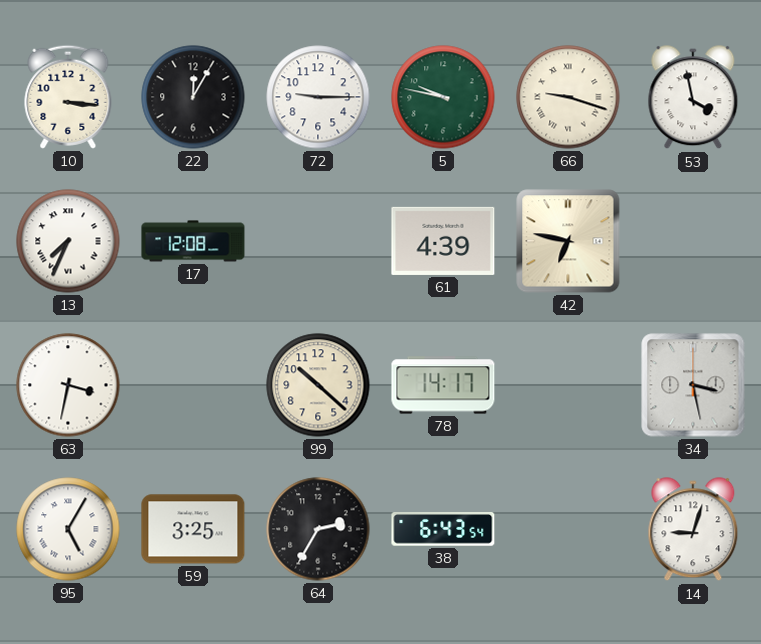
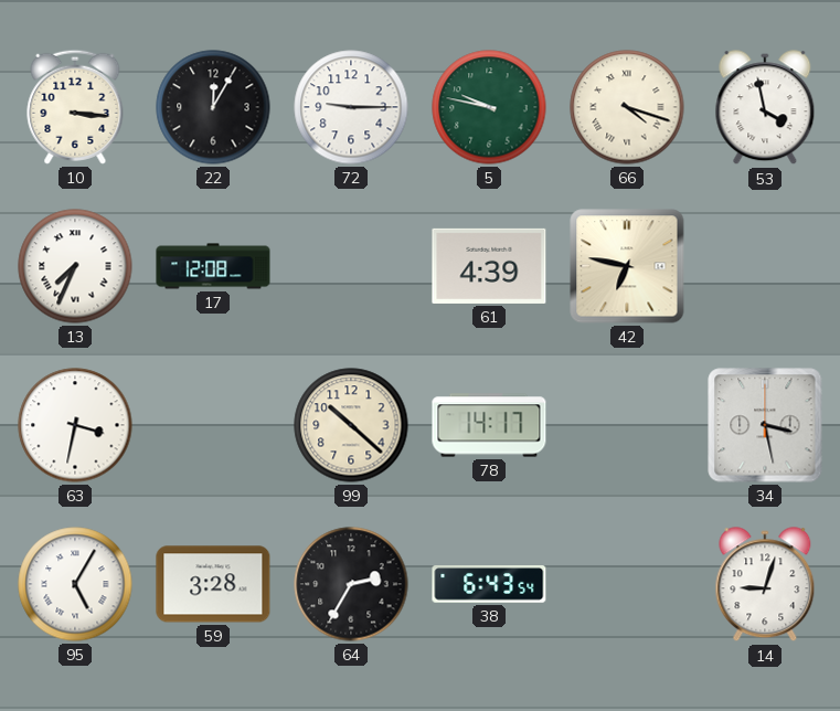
66: 9:18 -> 4:18
59: 3:25 -> 3:28
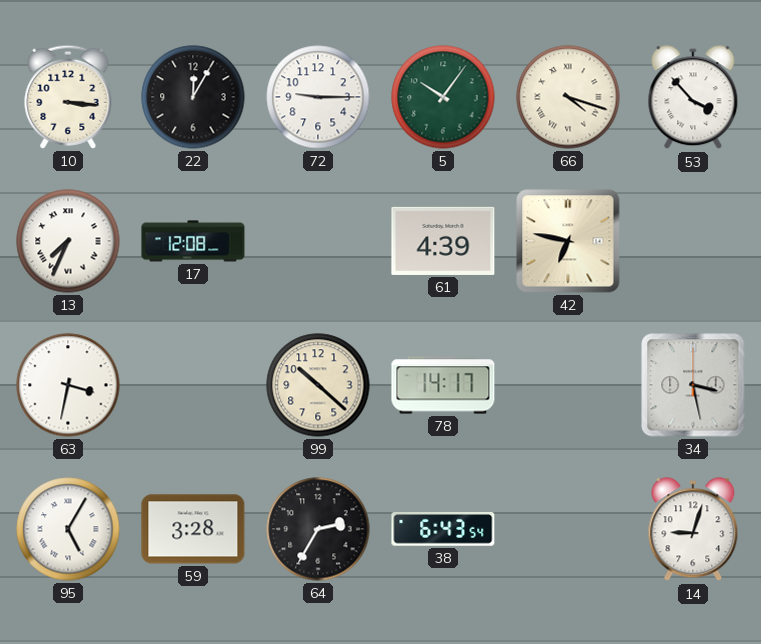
5: 9:47 -> 10:06
53: 3:58 -> 3:53
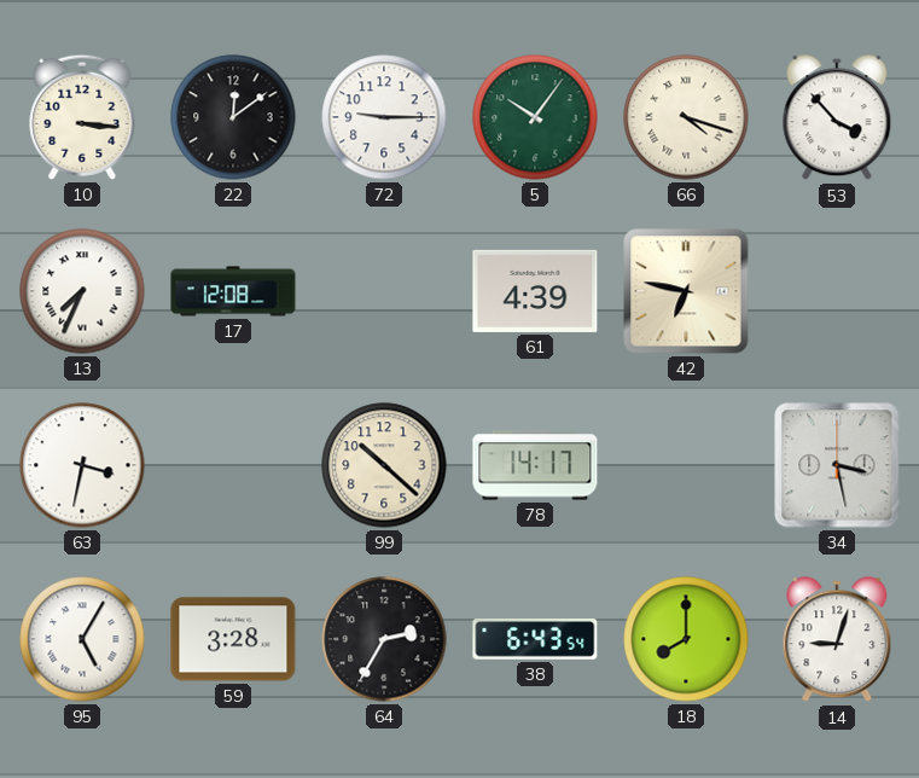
22: 12:05 -> 12:09
18: none -> 8:00
